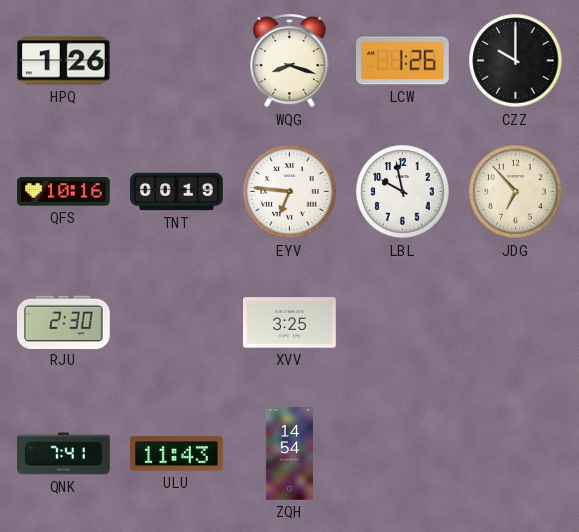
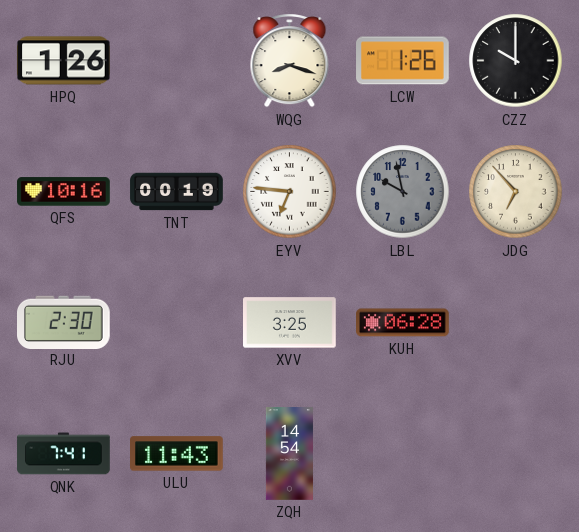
LBL dial: white -> grey
KUH: none -> 06:28
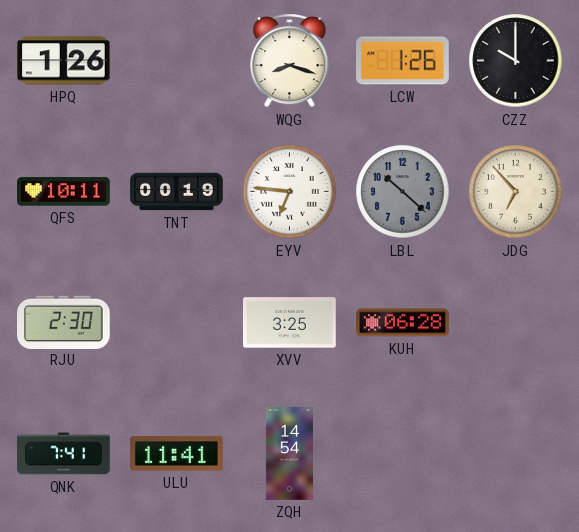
QFS: 10:16 -> 10:11
LBL: 9:58 -> 10:22
ULU: 11:43 -> 11:41
